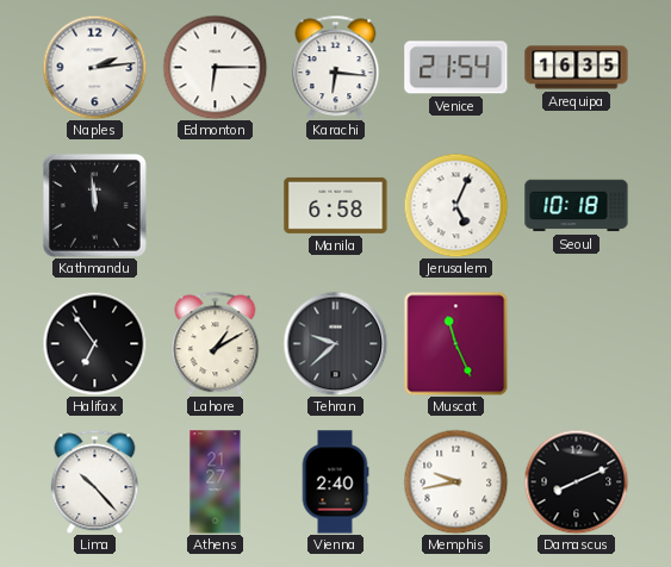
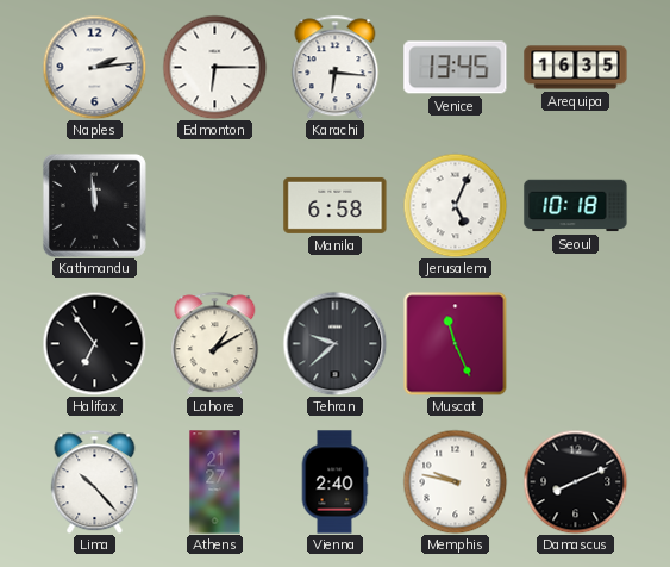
Venice: 21:54 -> 13:45
Memphis: 9:43 -> 9:47
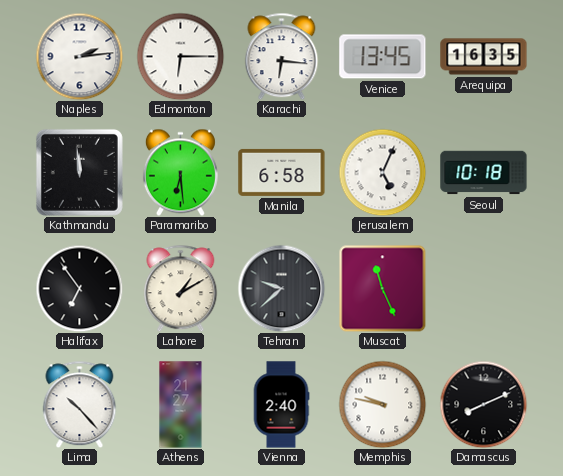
Paramaribo: none -> 6:29
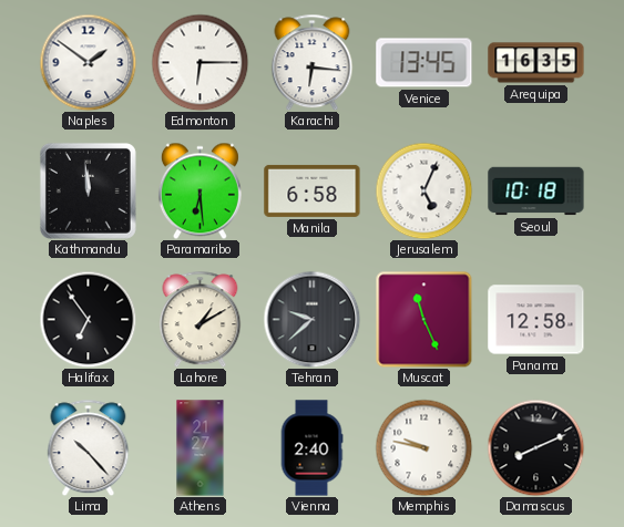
Naples: 2:14 -> 1:51
Panama: none -> 12:58
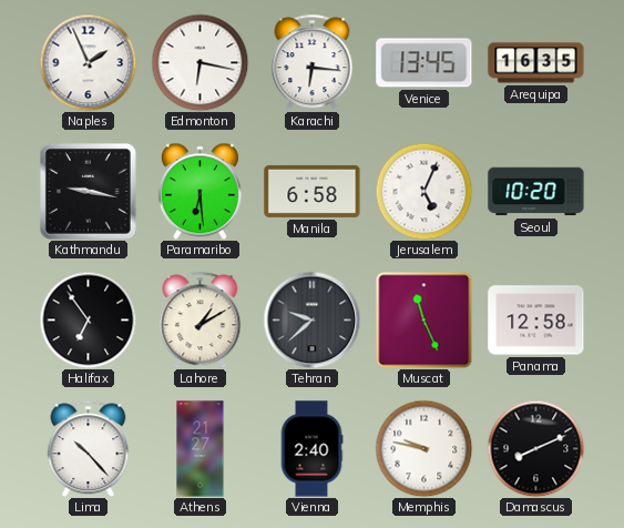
Naples: 1:51 -> 1:56
Edmonton: 6:15 -> 6:17
Kathmandu: 11:59 -> 9:17
Seoul: 10:18 -> 10:20
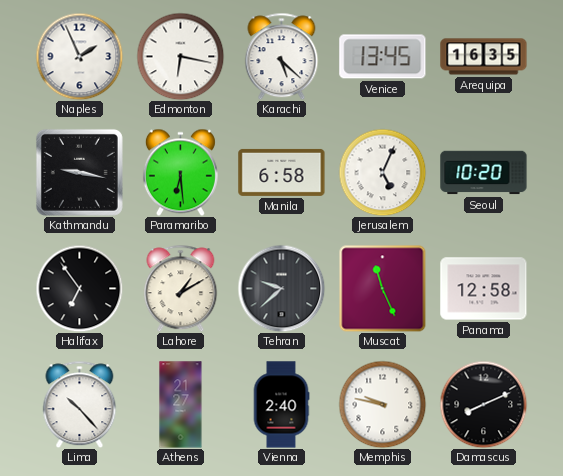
Karachi: 6:16 -> 5:22
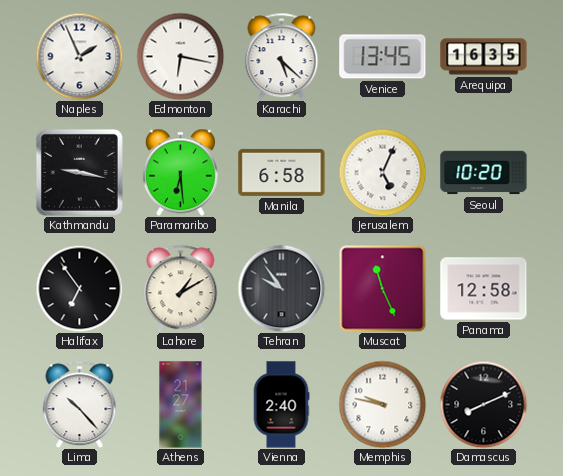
Tehran: 9:38 -> 9:54
